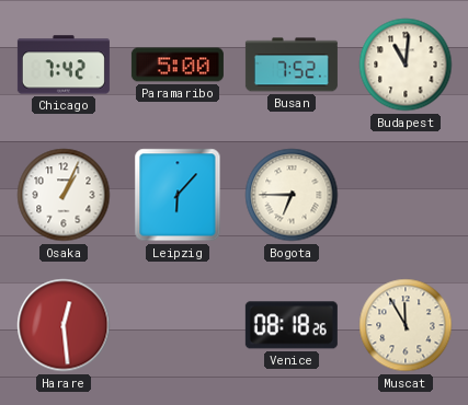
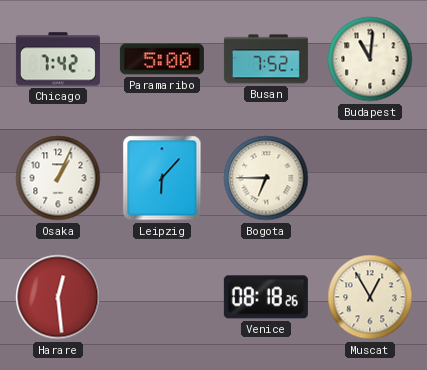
Muscat: 11:55 -> 12:55
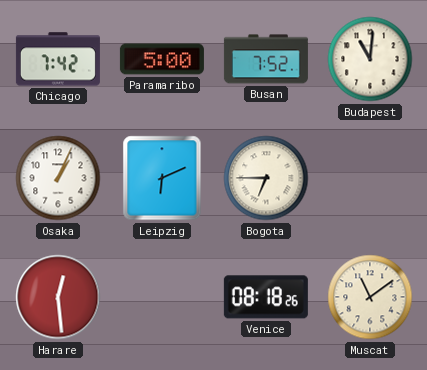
Leipzig: 6:07 -> 6:11
Muscat: 12:55 -> 11:09
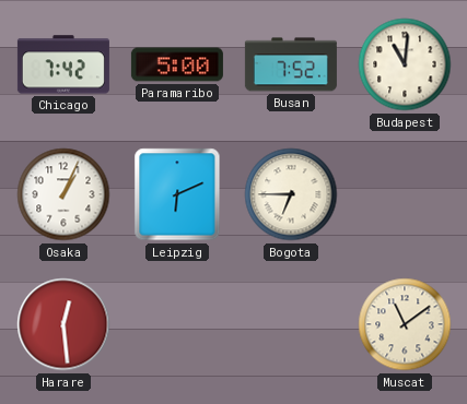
Venice: 08:18 -> none
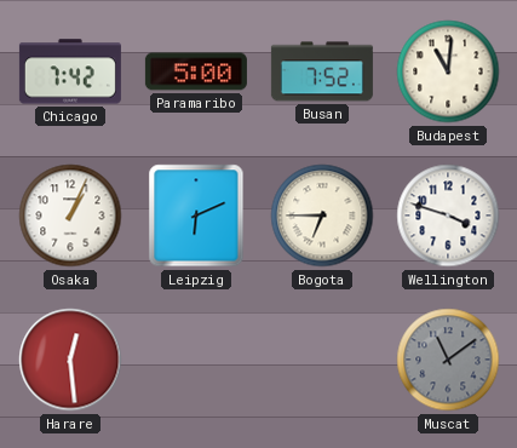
Wellington: none -> 3:48
Muscat dial: cream -> grey
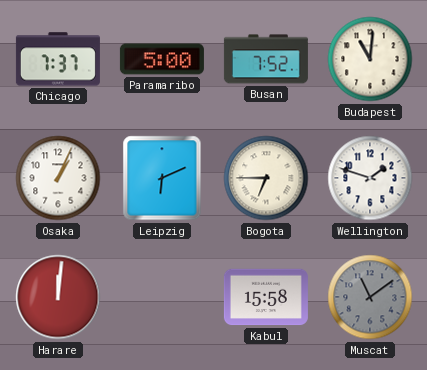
Chicago: 7:42 -> 7:37
Wellington: 3:48 -> 1:48
Harare: 12:29 -> 12:01
Kabul: none -> 15:58
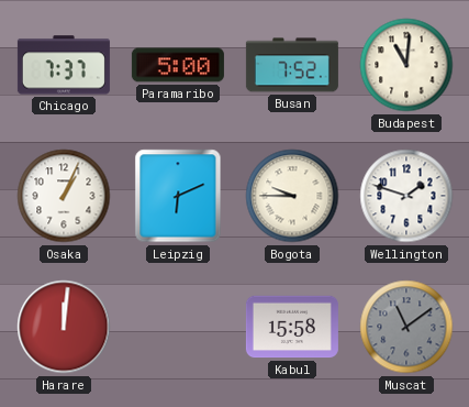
Bogota: 6:45 -> 9:45
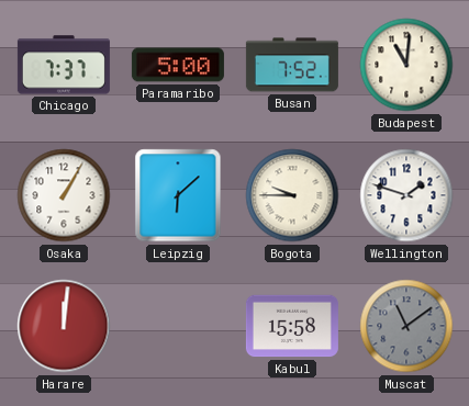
Osaka: 1:04 -> 1:05
Leipzig: 6:11 -> 6:08
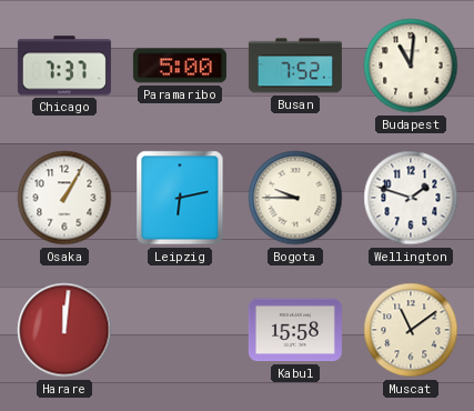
Leipzig: 6:08 -> 6:13
Muscat dial: grey -> cream
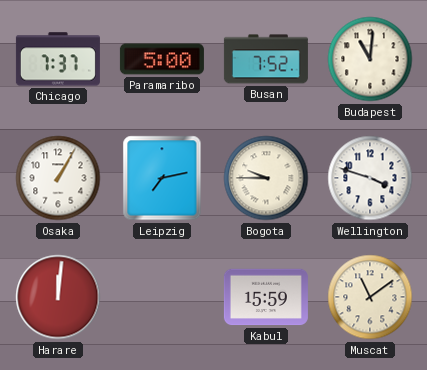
Leipzig: 6:13 -> 7:13
Wellington: 1:48 -> 3:48
Kabul: 15:58 -> 15:59
